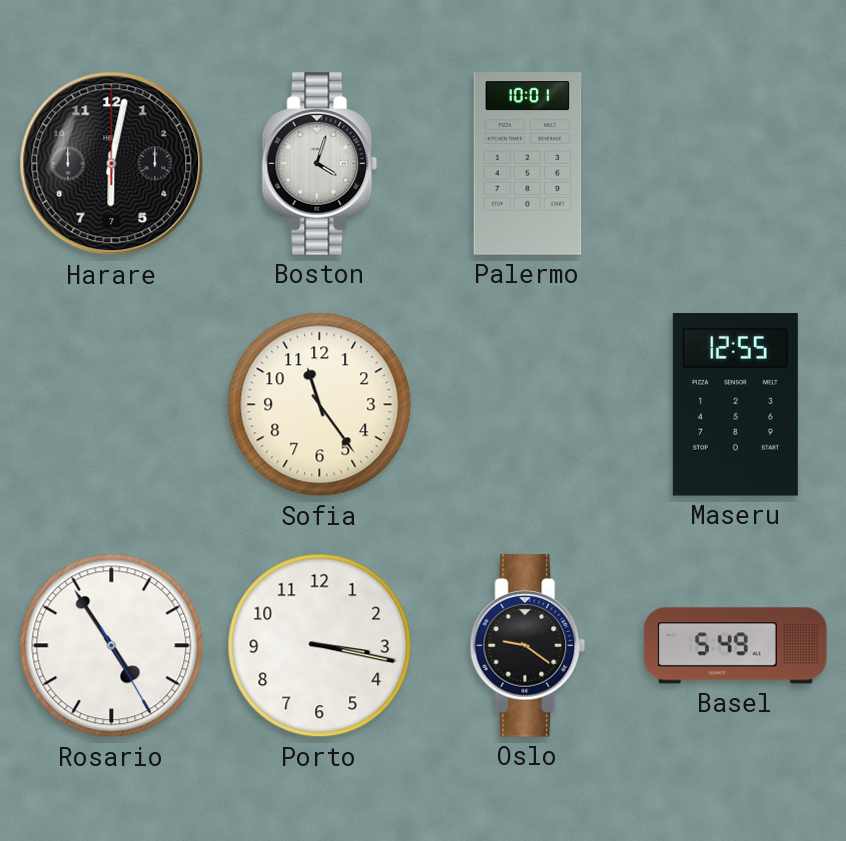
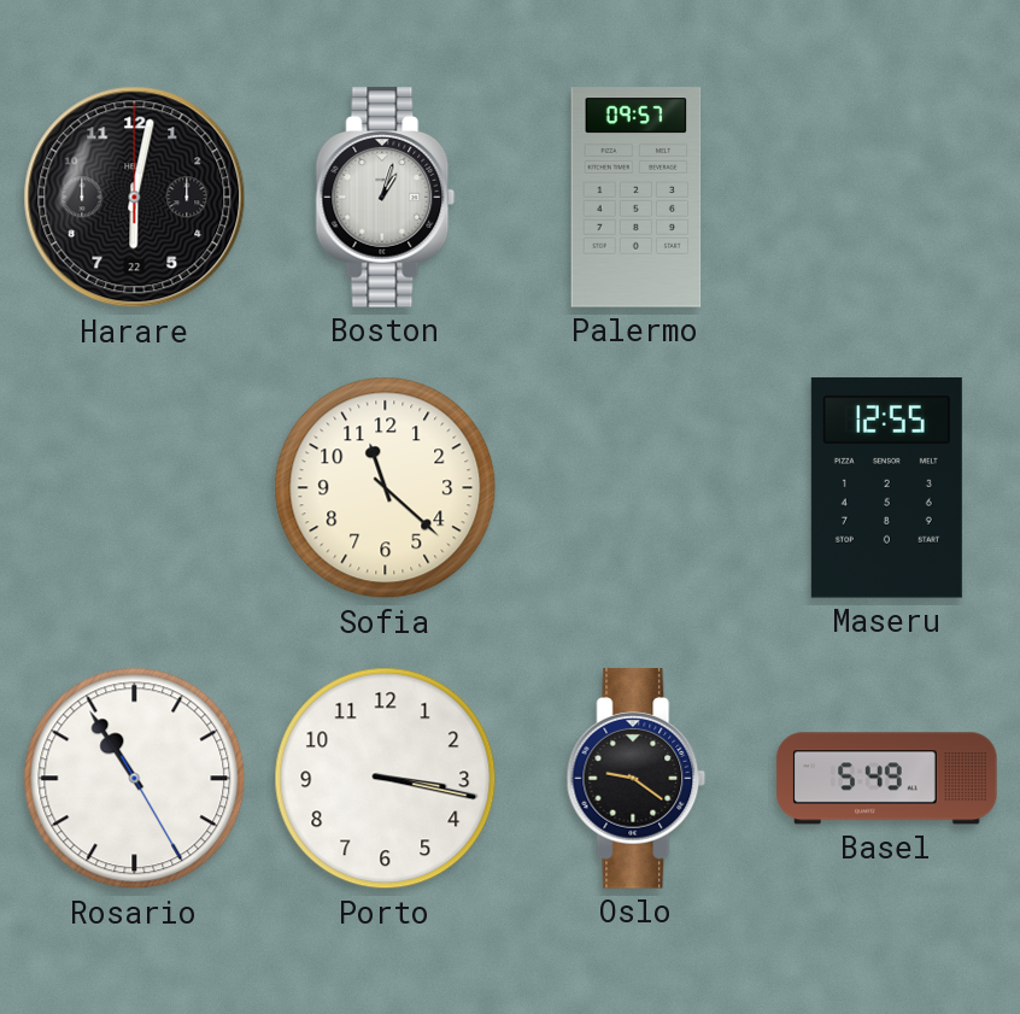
Harare date: 7 -> 22
Boston: 4:03 -> 1:03
Palermo: 10:01 -> 09:57
Sofia: 11:24 -> 11:22
Rosario: 4:54 -> 10:54
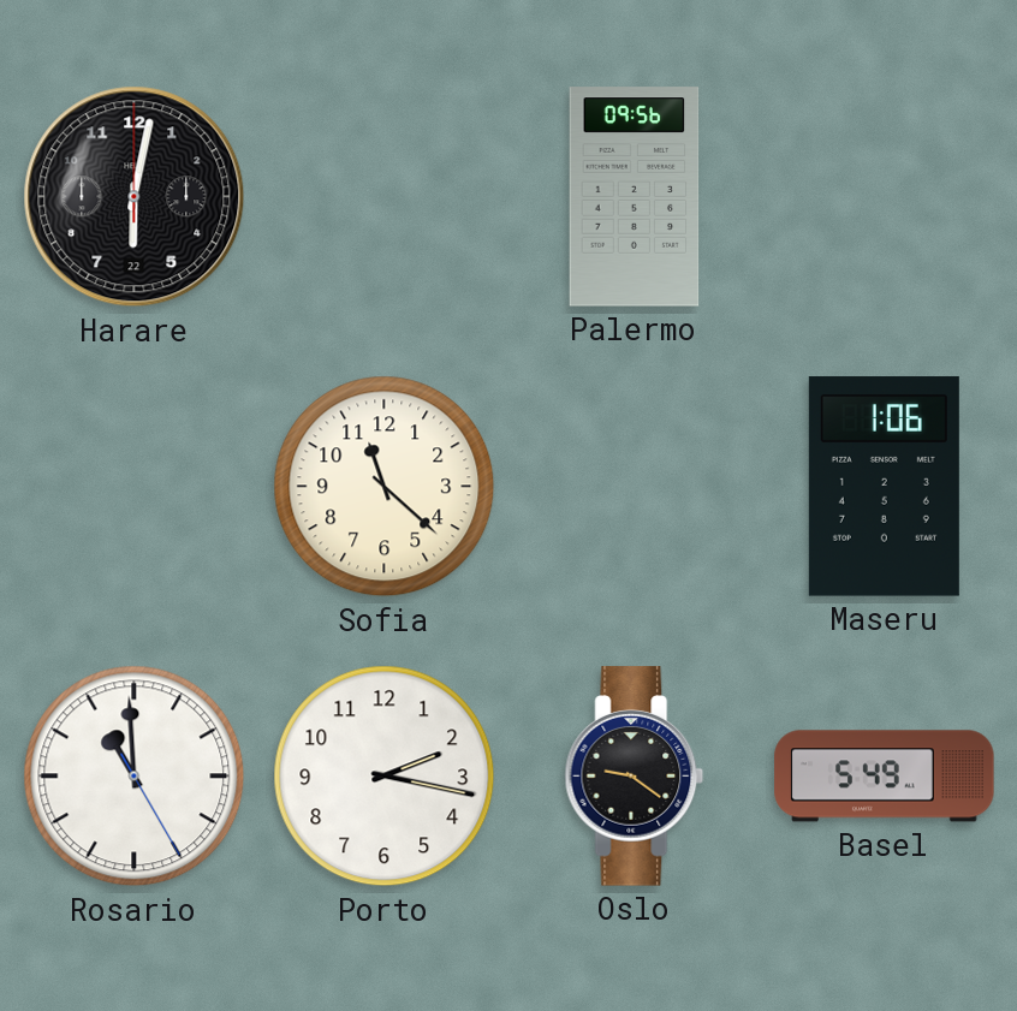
Boston: 1:03 -> none
Palermo: 09:57 -> 09:56
Maseru: 12:55 -> 1:06
Rosario: 10:54 -> 10:59
Porto: 3:17 -> 2:17
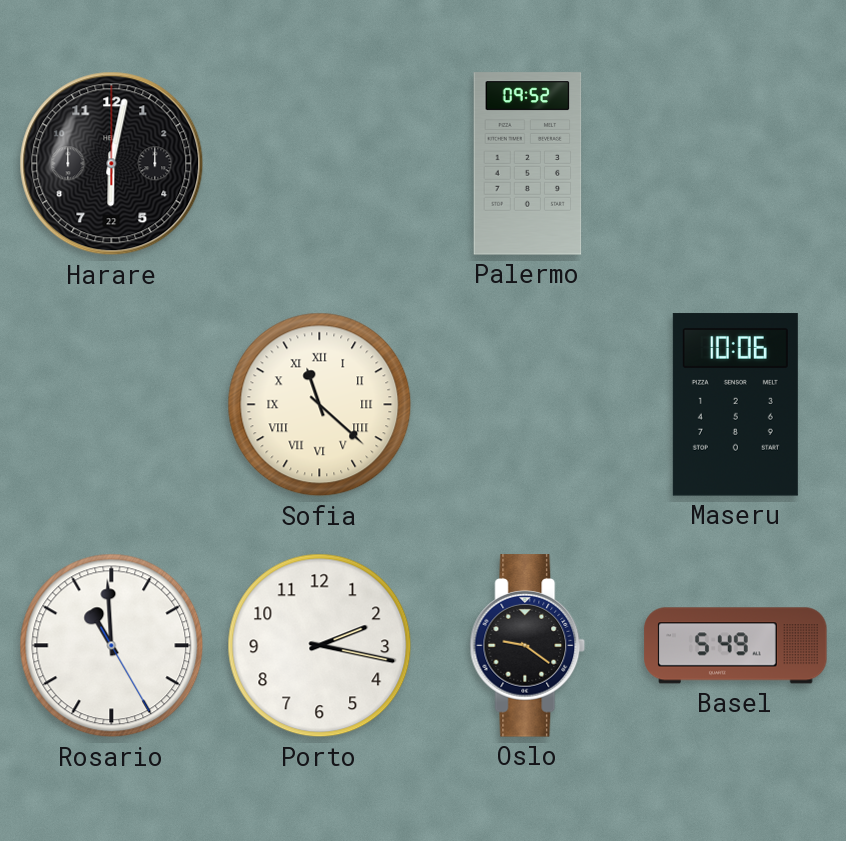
Palermo: 09:56 -> 09:52
Sofia numerals: Arabic -> Roman
Maseru: 1:06 -> 10:06
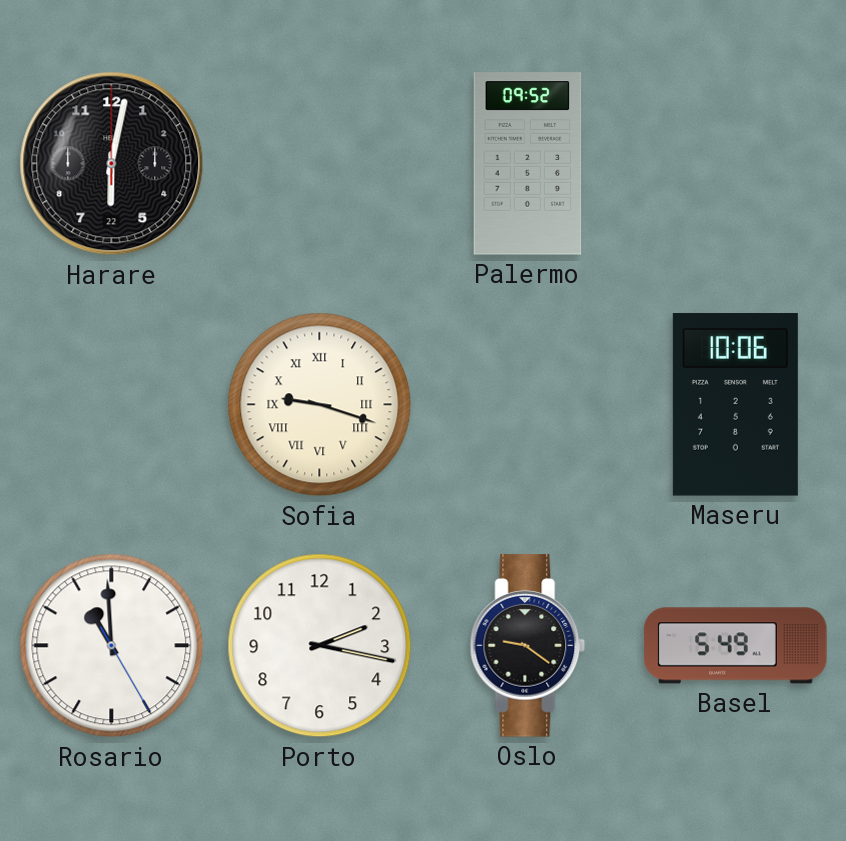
Sofia: 11:22 -> 9:18
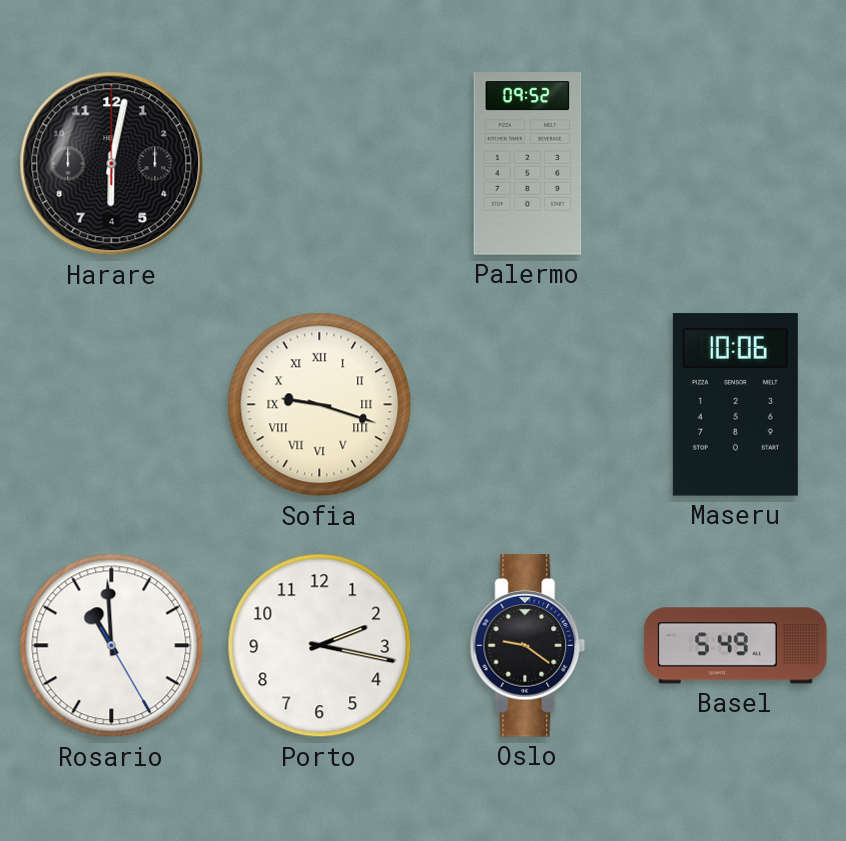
Harare date: 22 -> 4
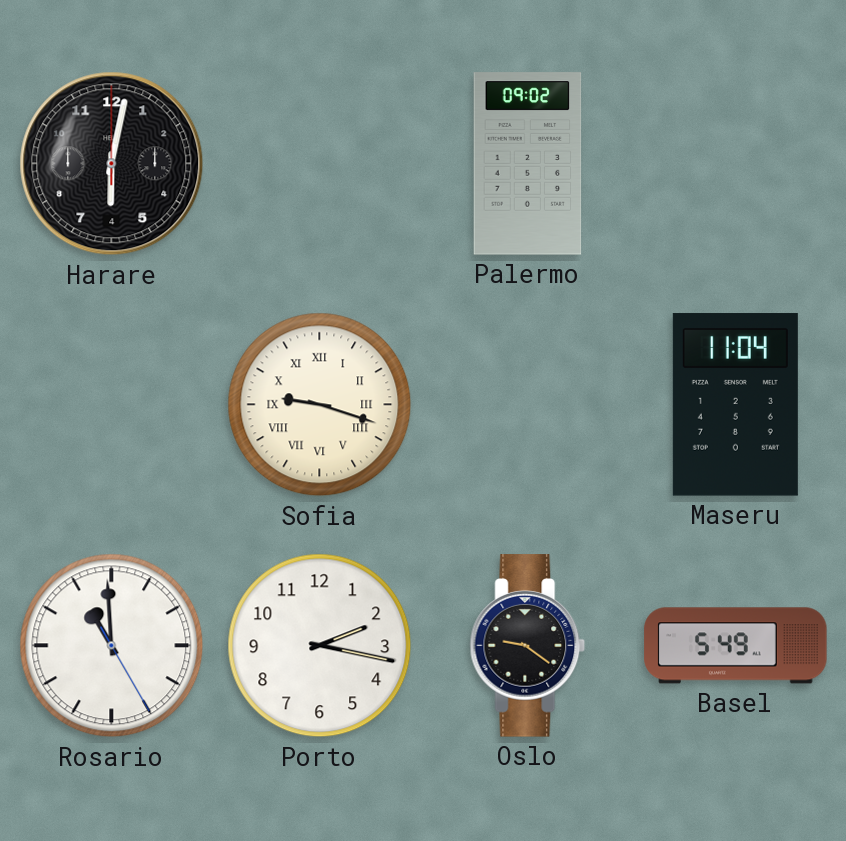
Palermo: 09:52 -> 09:02
Maseru: 10:06 -> 11:04
